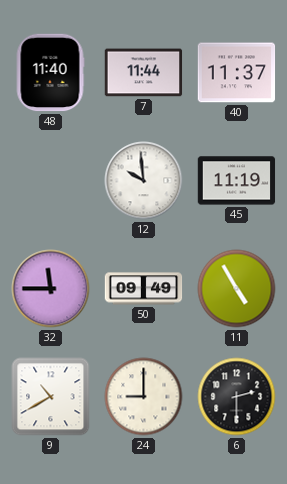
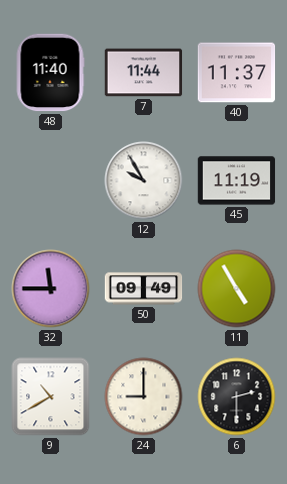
12: 9:59 -> 9:55
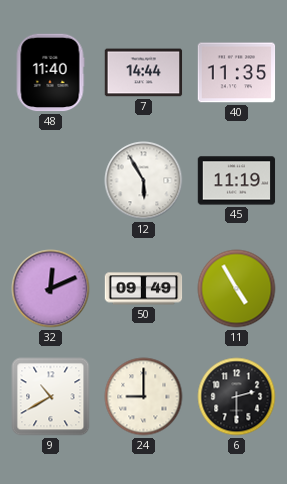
7: 11:44 -> 14:44
40: 11:37 -> 11:35
12: 9:55 -> 5:55
32: 11:45 -> 12:11
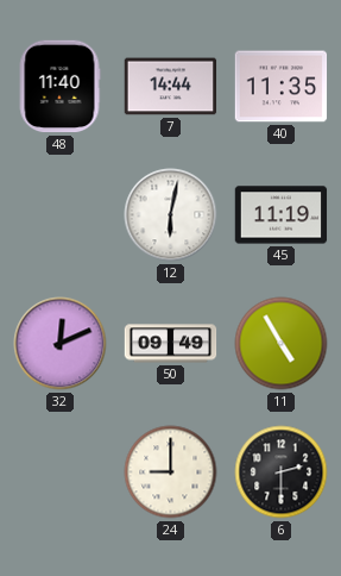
12: 5:55 -> 6:02
9: 10:40 -> none
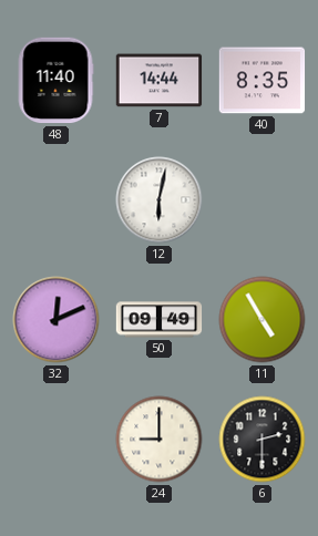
40: 11:35 -> 8:35
45: 11:19 -> none
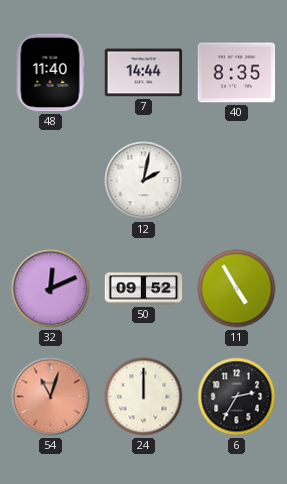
12: 6:02 -> 2:02
50: 09:49 -> 09:52
54: none -> 11:03
24: 9:00 -> 12:00
6: 2:30 -> 2:35
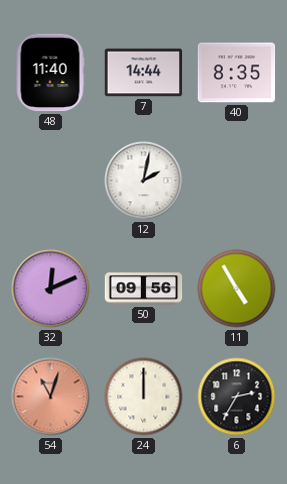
50: 09:52 -> 09:56
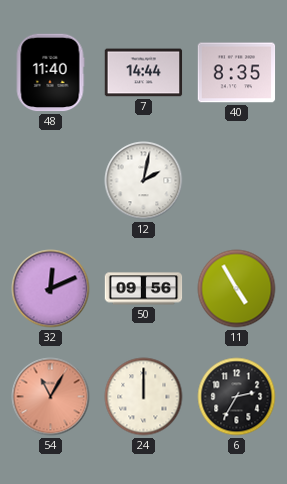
54: 11:03 -> 11:05
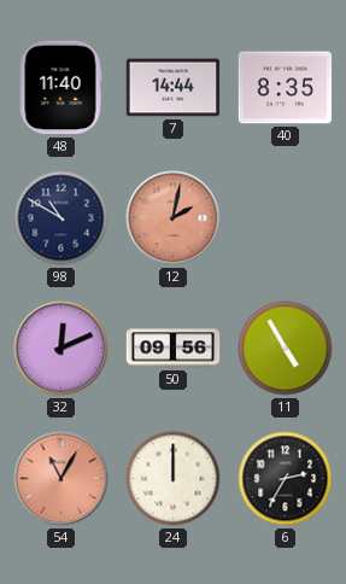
98: none -> 10:50
12 dial: white -> salmon
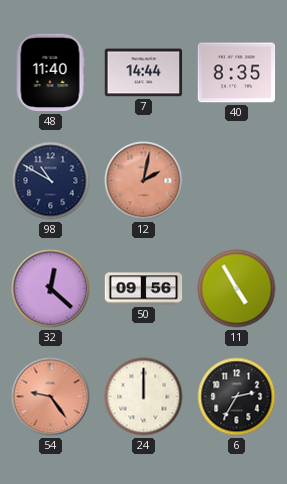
32: 12:11 -> 12:22
54: 11:05 -> 9:24
